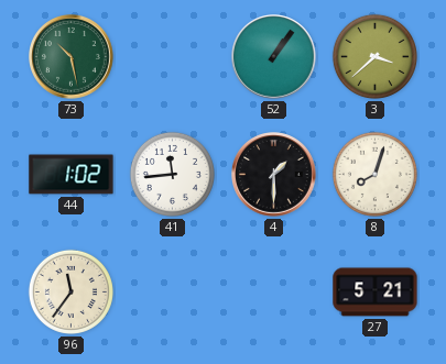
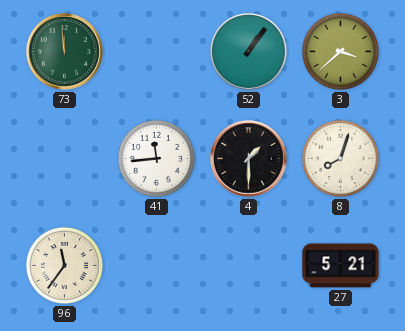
73: 10:28 -> 11:59
44: 1:02 -> none
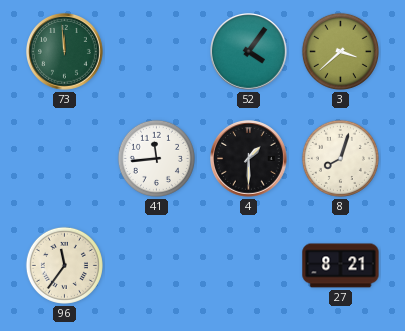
52: 1:06 -> 4:06
27: 5:21 -> 8:21
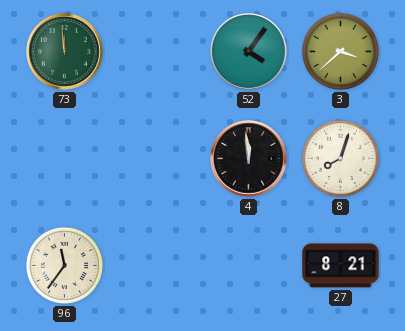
41: 11:44 -> none
4: 1:30 -> 11:59
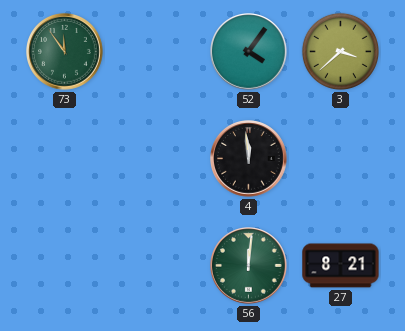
73: 11:59 -> 11:54
8: 8:03 -> none
96: 11:36 -> none
56: none -> 12:01
